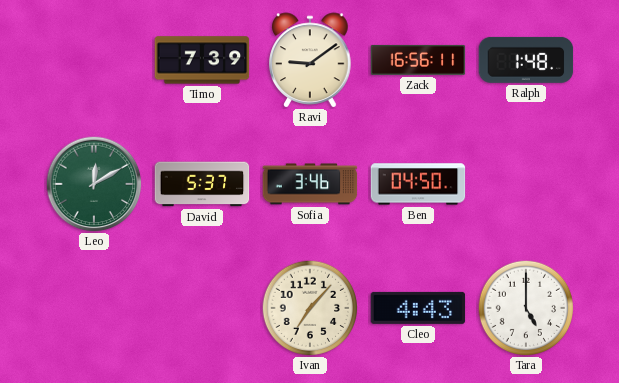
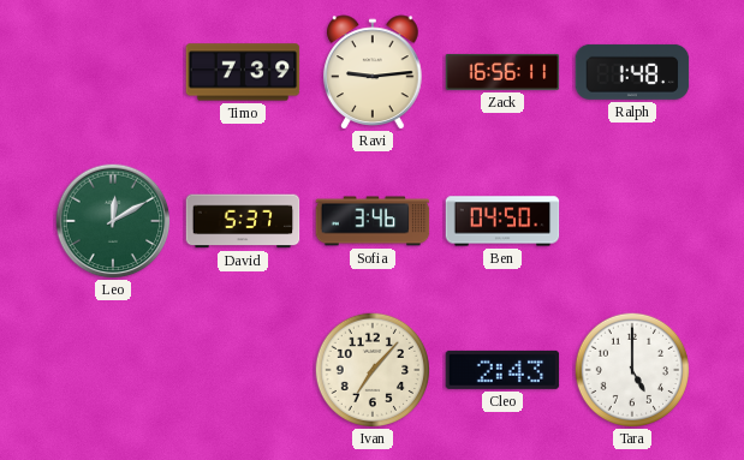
Ravi: 9:09 -> 9:14
Cleo: 4:43 -> 2:43
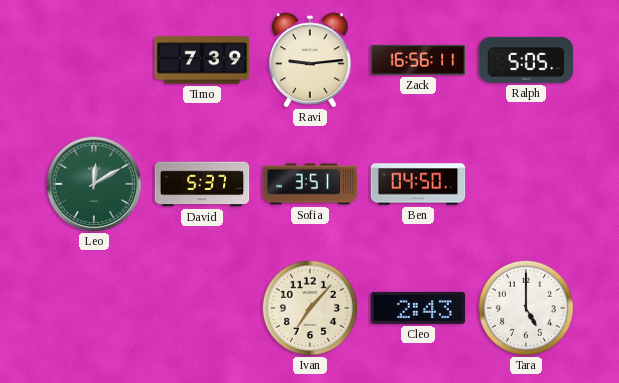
Ralph: 1:48 -> 5:05
Sofia: 3:46 -> 3:51
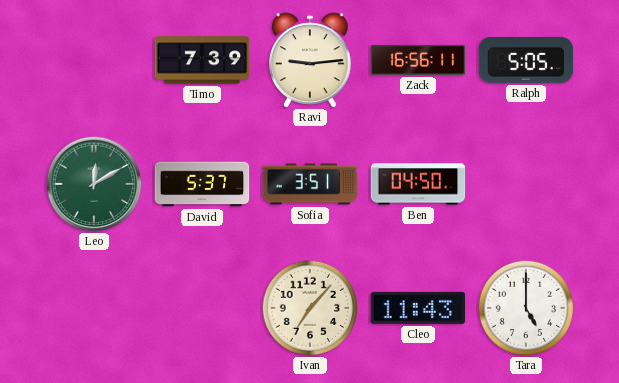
Cleo: 2:43 -> 11:43
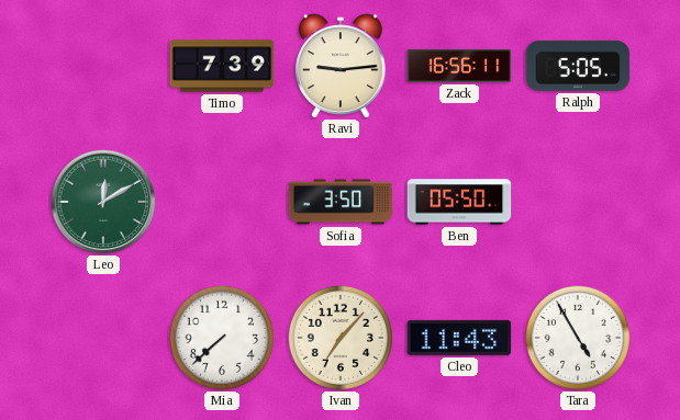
David: 5:37 -> none
Sofia: 3:51 -> 3:50
Ben: 04:50 -> 05:50
Mia: none -> 7:38
Tara: 5:00 -> 4:55
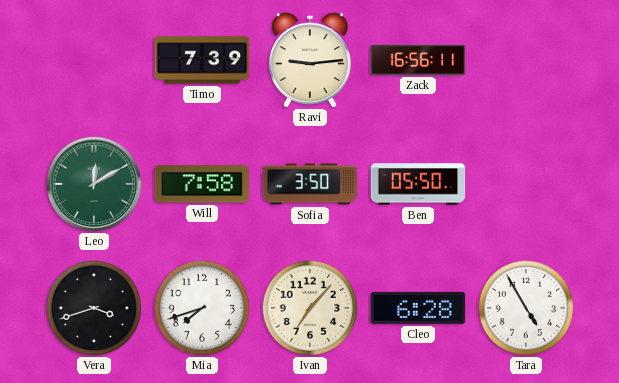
Ralph: 5:05 -> none
Will: none -> 7:58
Vera: none -> 3:42
Mia: 7:38 -> 7:42
Cleo: 11:43 -> 6:28
